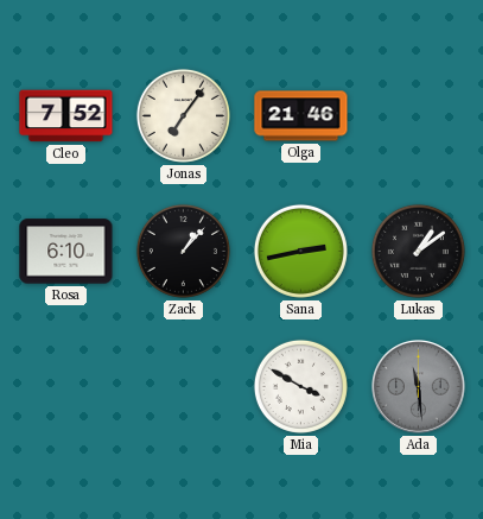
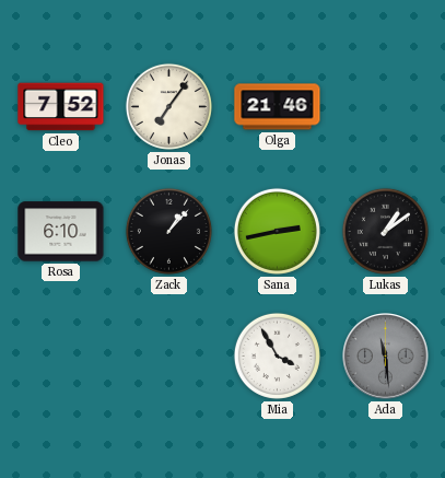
Mia: 3:50 -> 3:55
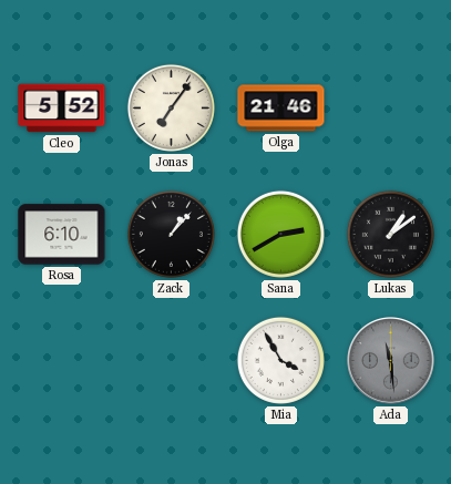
Cleo: 7:52 -> 5:52
Sana: 2:43 -> 2:40
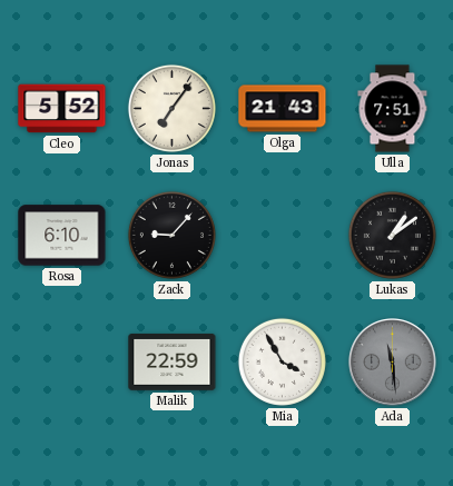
Olga: 21:46 -> 21:43
Ulla: none -> 7:51
Zack: 1:07 -> 9:07
Sana: 2:40 -> none
Malik: none -> 22:59
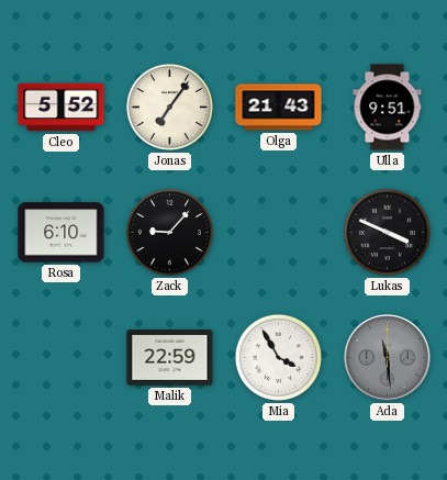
Ulla: 7:51 -> 9:51
Lukas: 1:09 -> 3:49
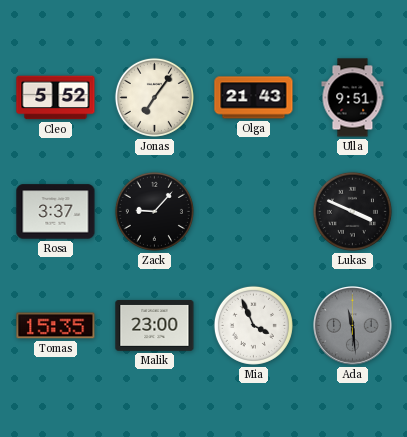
Rosa: 6:10 -> 3:37
Tomas: none -> 15:35
Malik: 22:59 -> 23:00
Mia: 3:55 -> 3:56
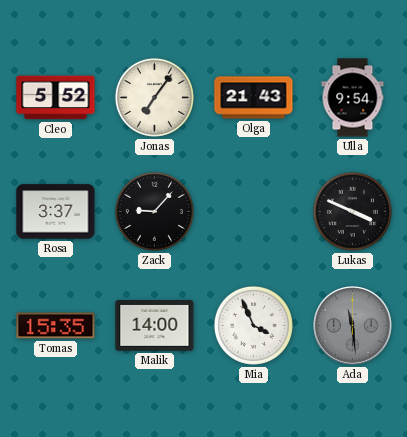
Ulla: 9:51 -> 9:54
Malik: 23:00 -> 14:00
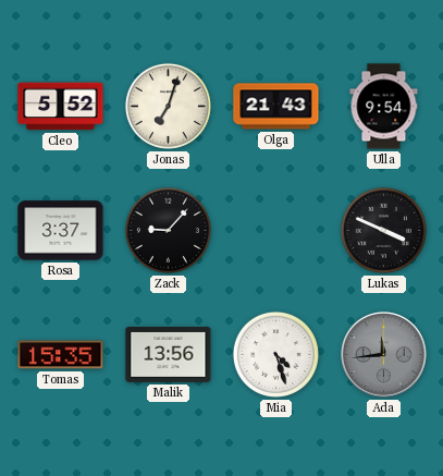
Jonas: 7:06 -> 7:03
Malik: 14:00 -> 13:56
Mia: 3:56 -> 4:27
Ada: 11:29 -> 11:44
